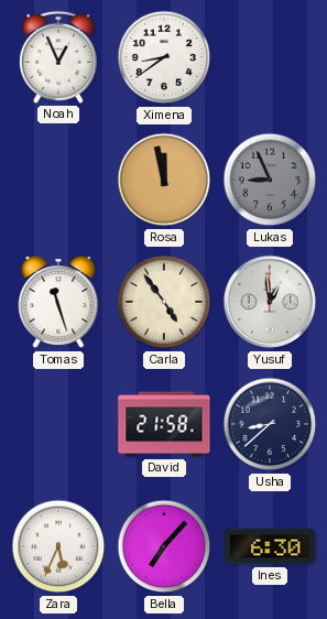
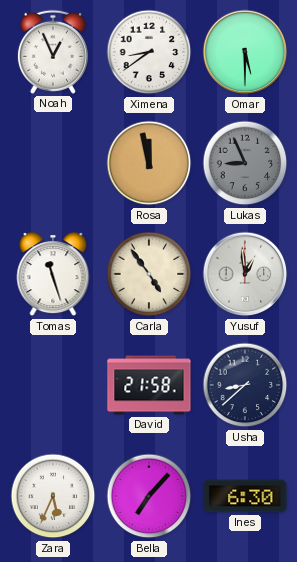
Omar: none -> 5:30
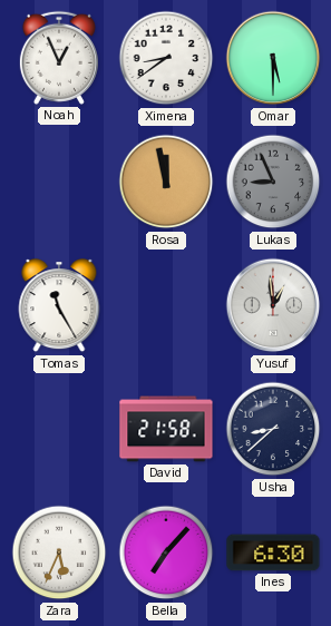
Tomas: 11:27 -> 11:25
Carla: 4:54 -> none
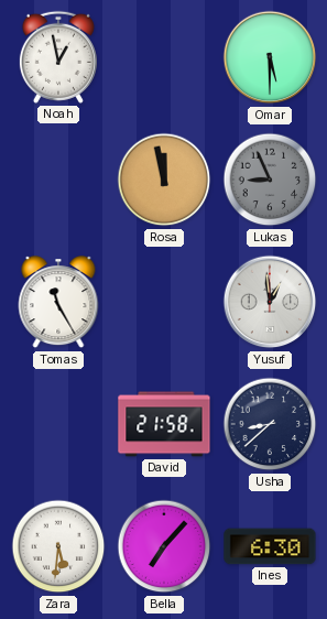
Noah: 12:56 -> 12:58
Ximena: 8:39 -> none
Zara: 5:34 -> 5:31
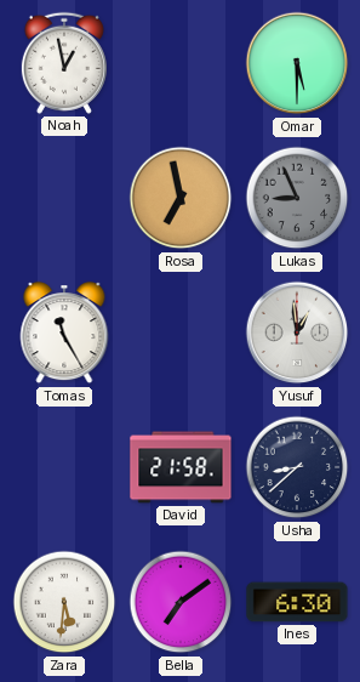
Rosa: 11:58 -> 6:58
Bella: 7:07 -> 7:09
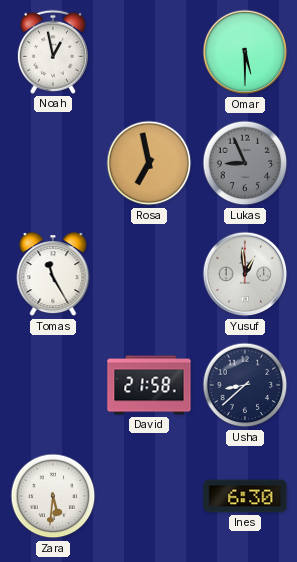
Bella: 7:09 -> none
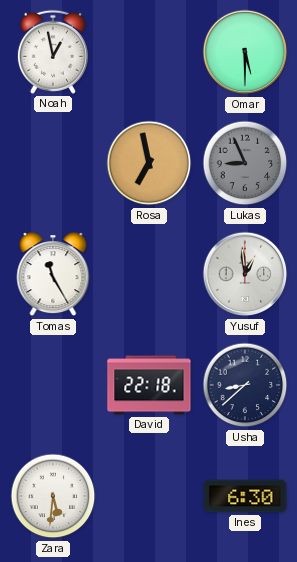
David: 21:58 -> 22:18
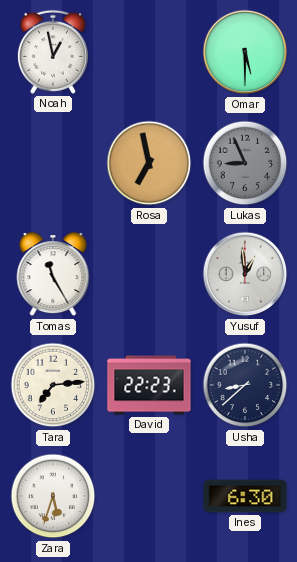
Tara: none -> 7:14
David: 22:18 -> 22:23
Zara: 5:31 -> 5:33
